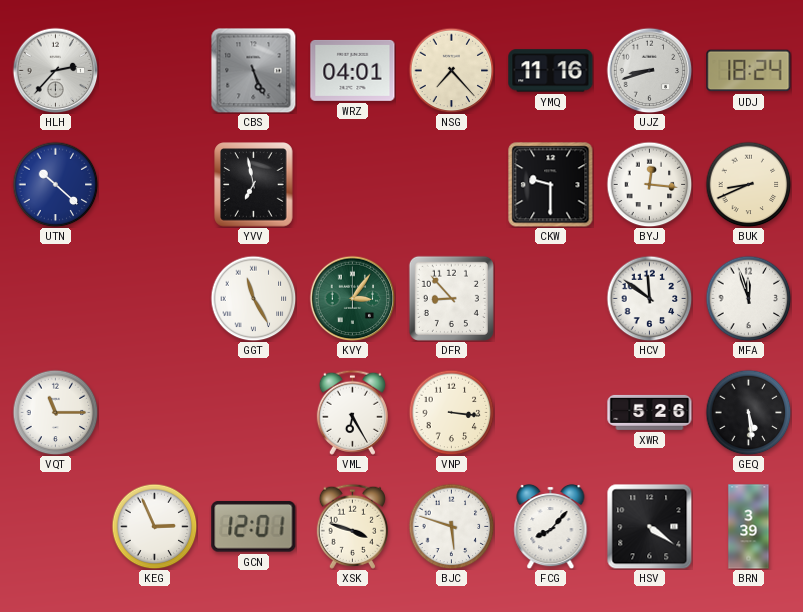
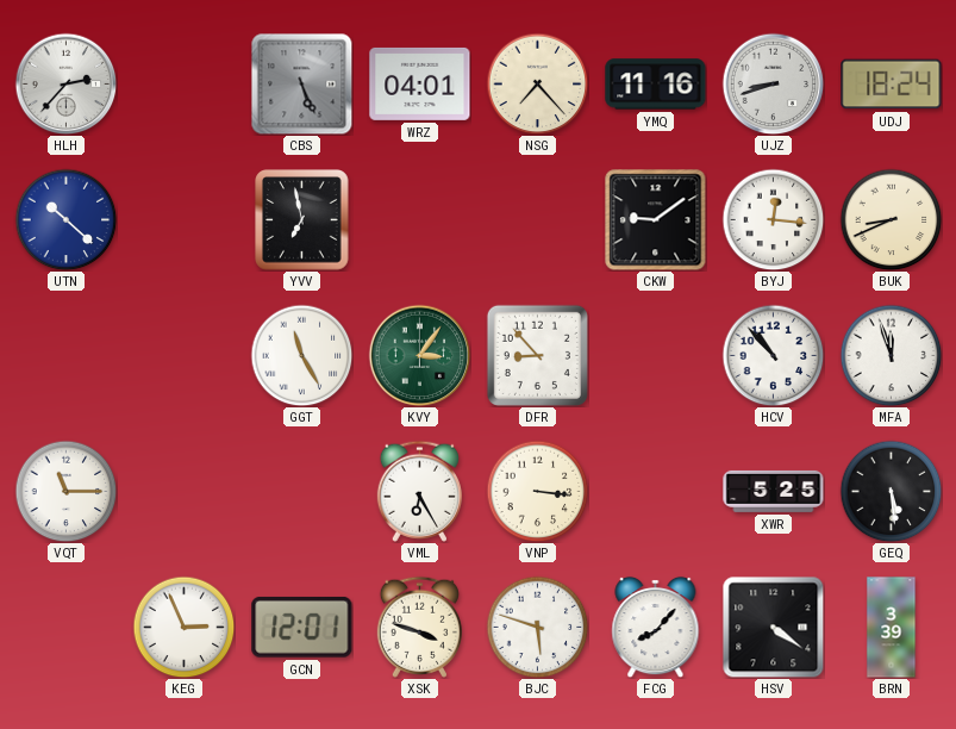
CKW: 9:30 -> 9:09
HCV: 11:51 -> 10:53
XWR: 5:26 -> 5:25
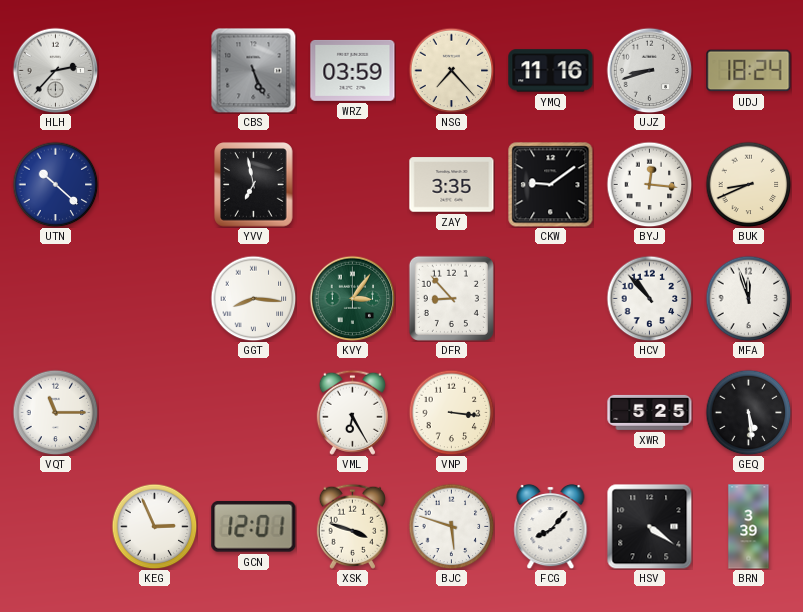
WRZ: 04:01 -> 03:59
ZAY: none -> 3:35
GGT: 11:25 -> 8:16
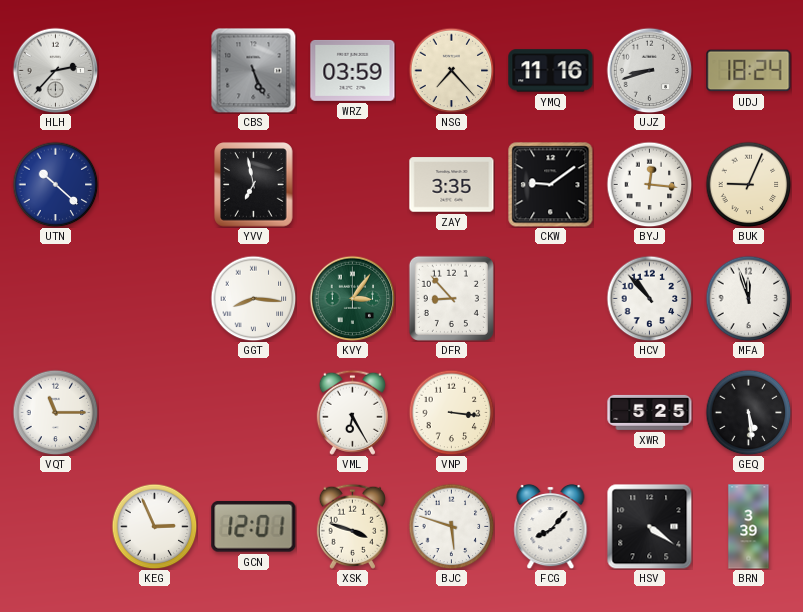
BUK: 8:41 -> 9:04
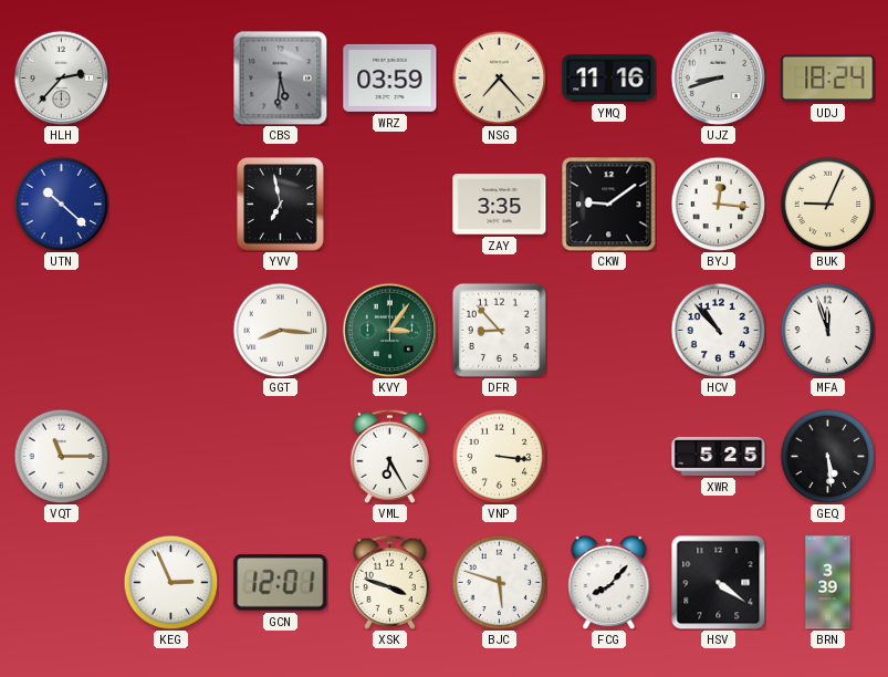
CBS: 5:26 -> 5:31
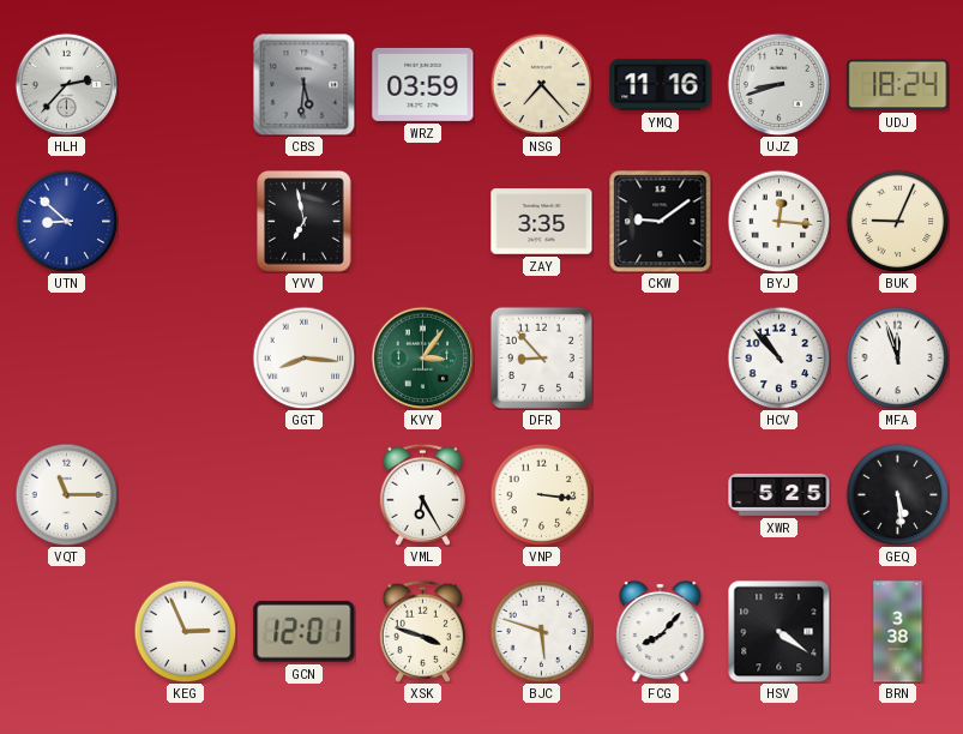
UTN: 10:22 -> 8:52
BRN: 3:39 -> 3:38
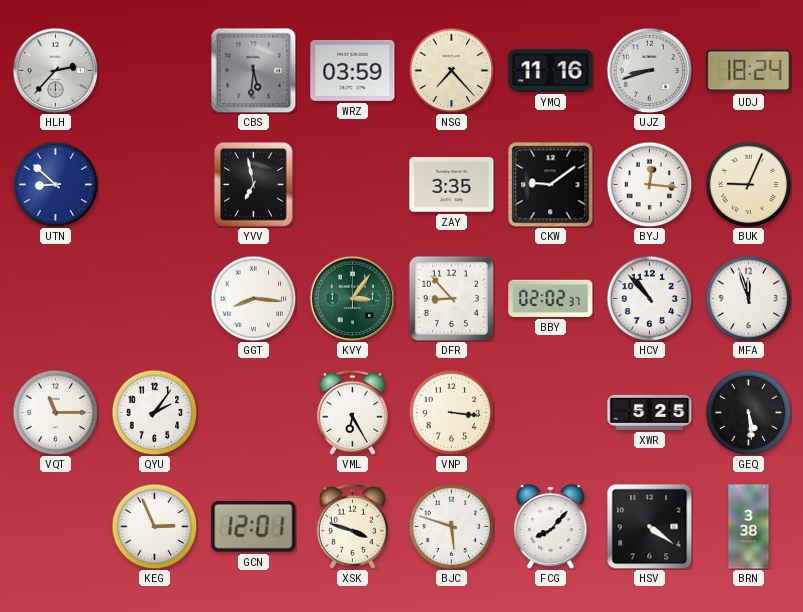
BBY: none -> 02:02
QYU: none -> 2:06
